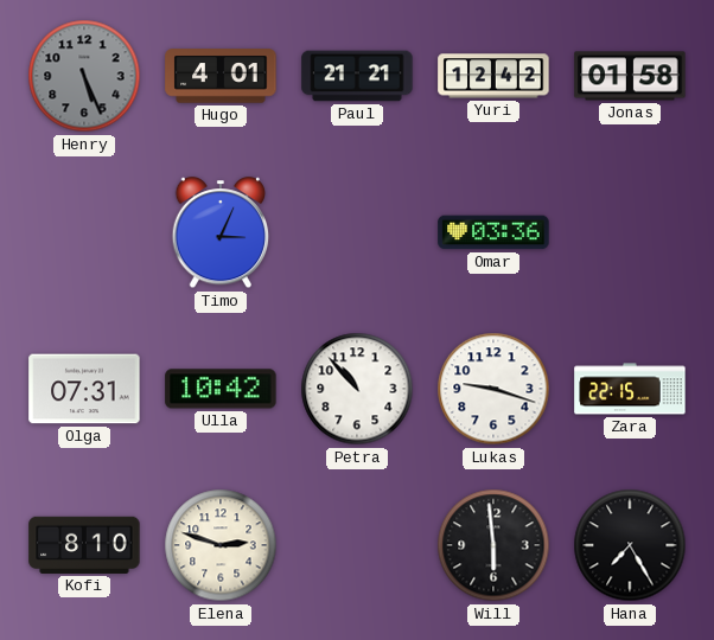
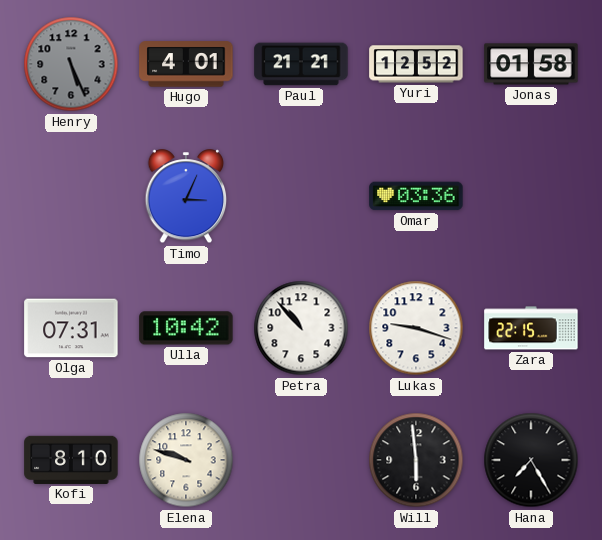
Yuri: 12:42 -> 12:52
Elena: 2:48 -> 9:48
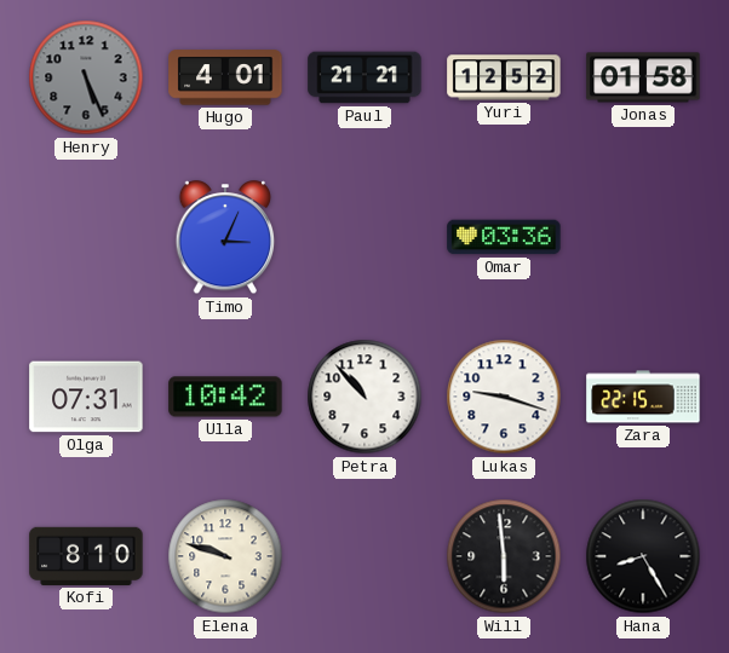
Hana: 7:25 -> 8:25
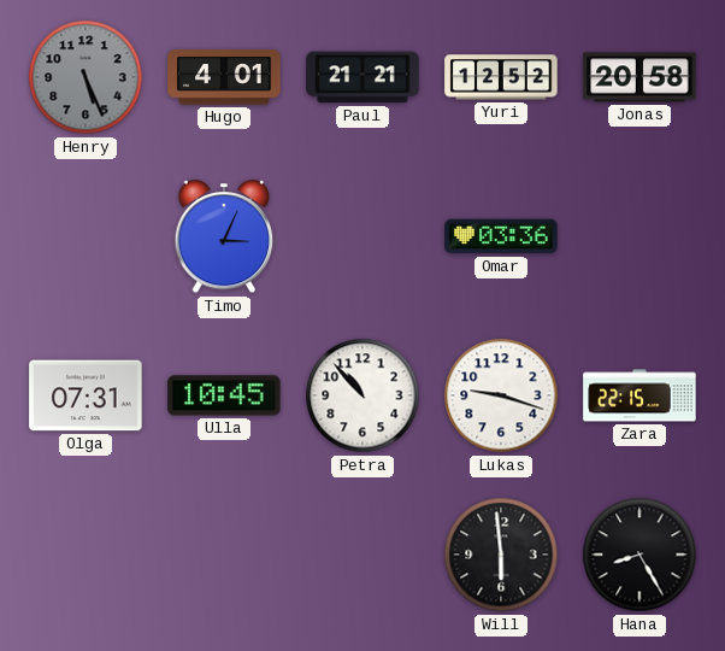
Jonas: 01:58 -> 20:58
Ulla: 10:42 -> 10:45
Kofi: 8:10 -> none
Elena: 9:48 -> none
